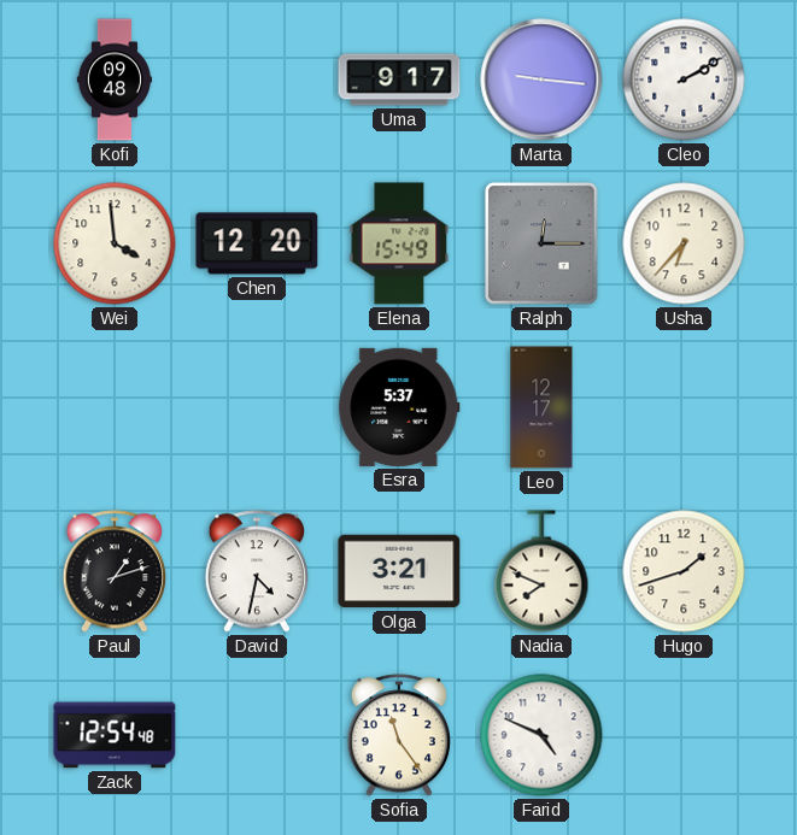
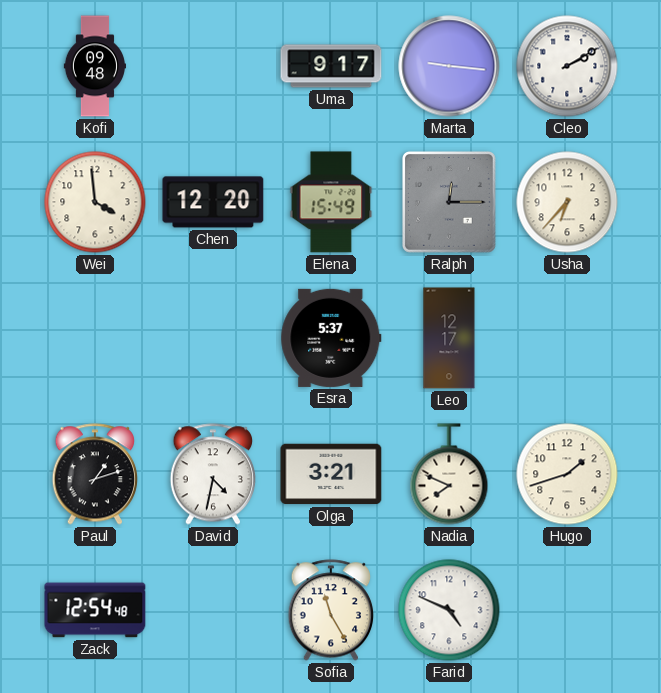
Sofia: 11:24 -> 11:25
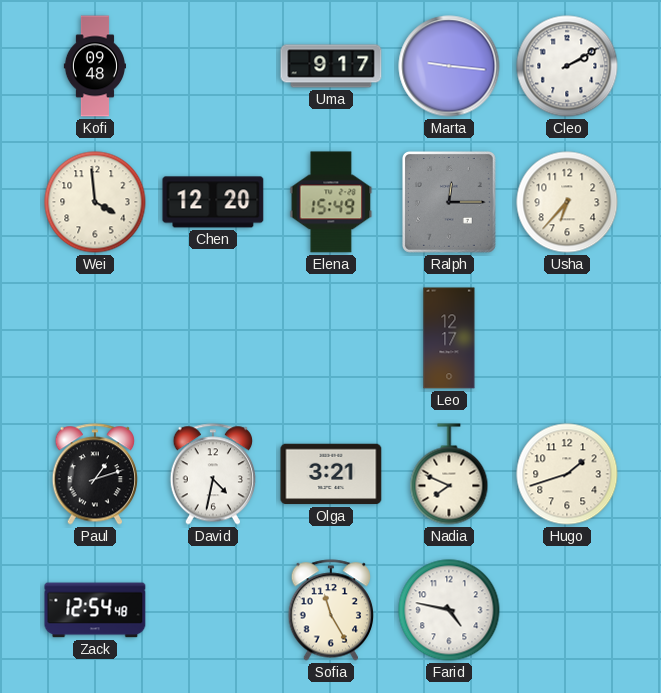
Esra: 5:37 -> none
Farid: 4:49 -> 4:47
